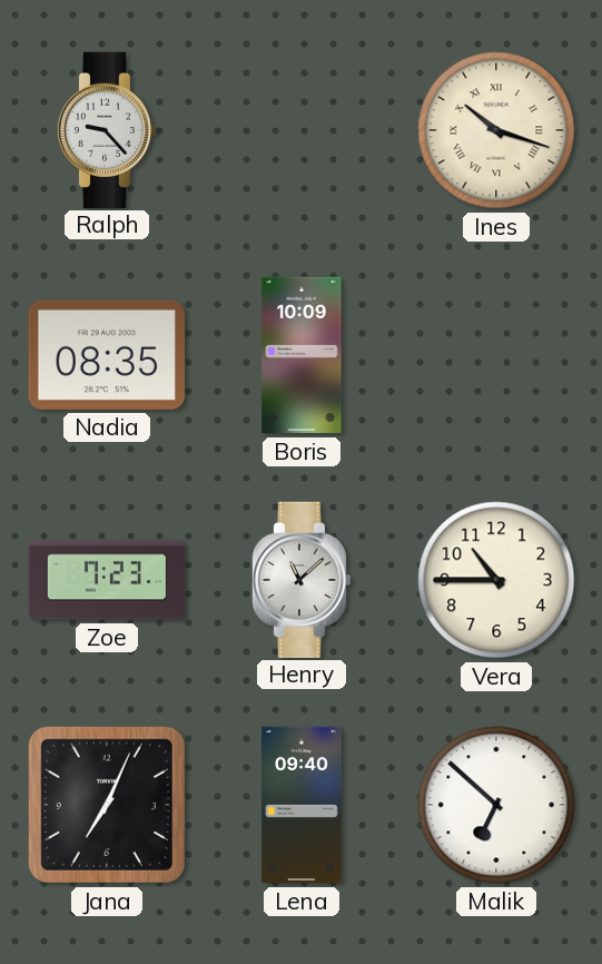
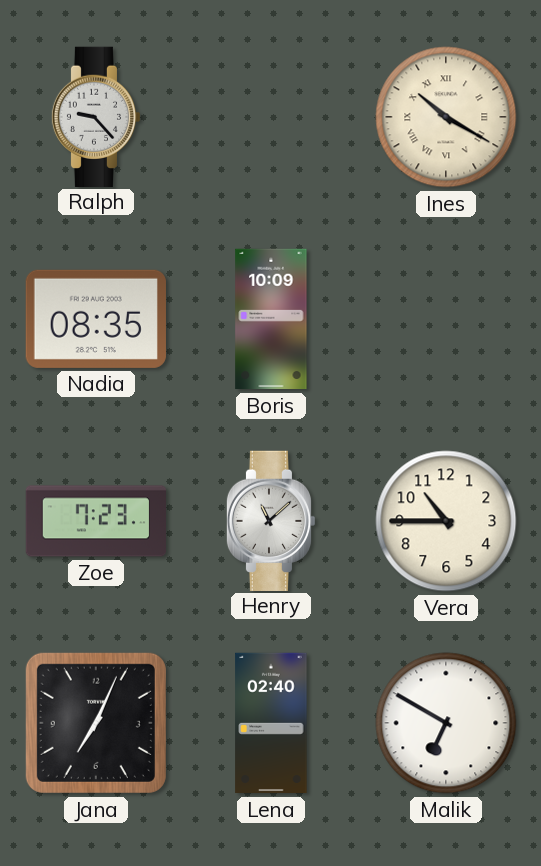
Ines: 10:18 -> 10:20
Lena: 09:40 -> 02:40
Malik: 6:52 -> 6:50
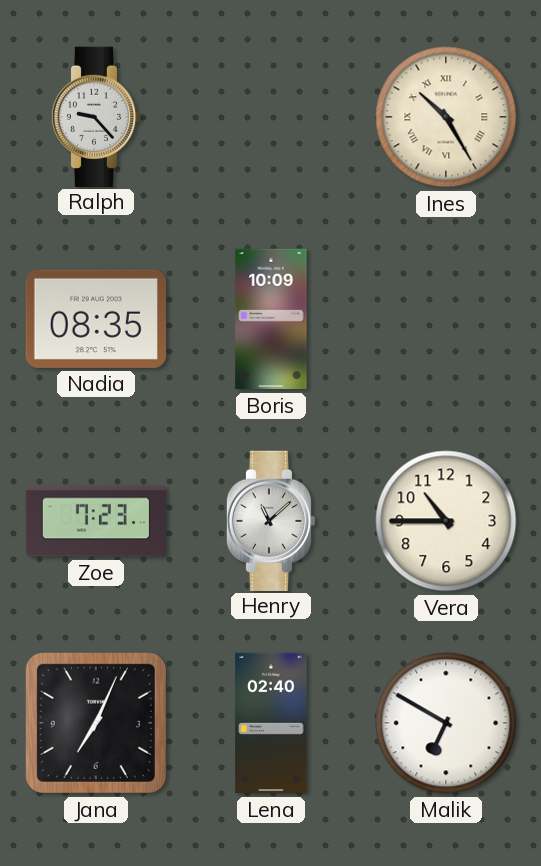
Ines: 10:20 -> 10:25
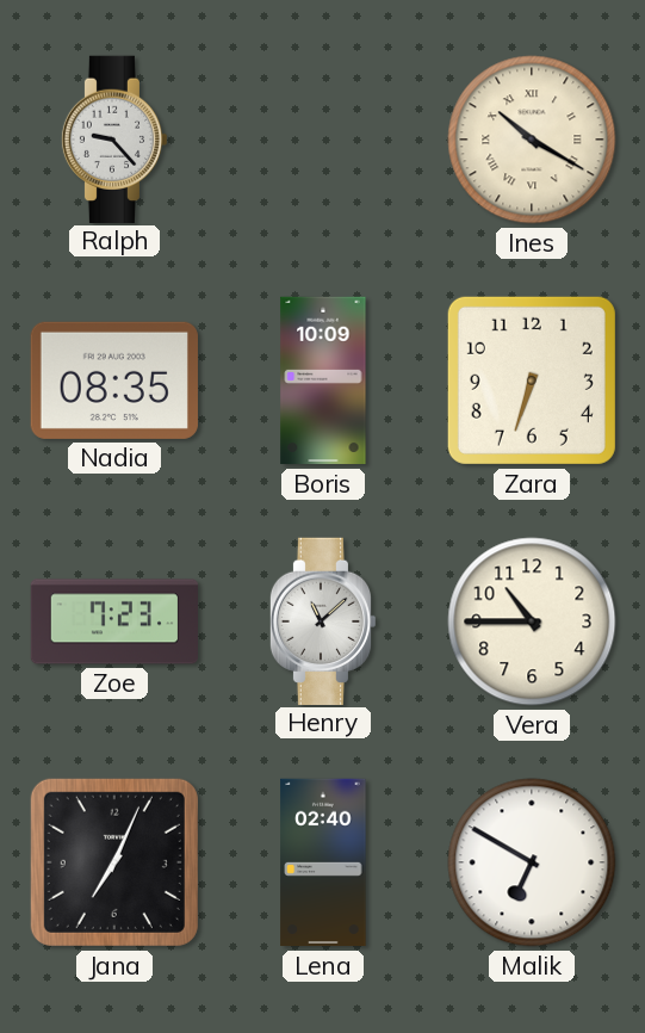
Ines: 10:25 -> 10:20
Zara: none -> 6:33
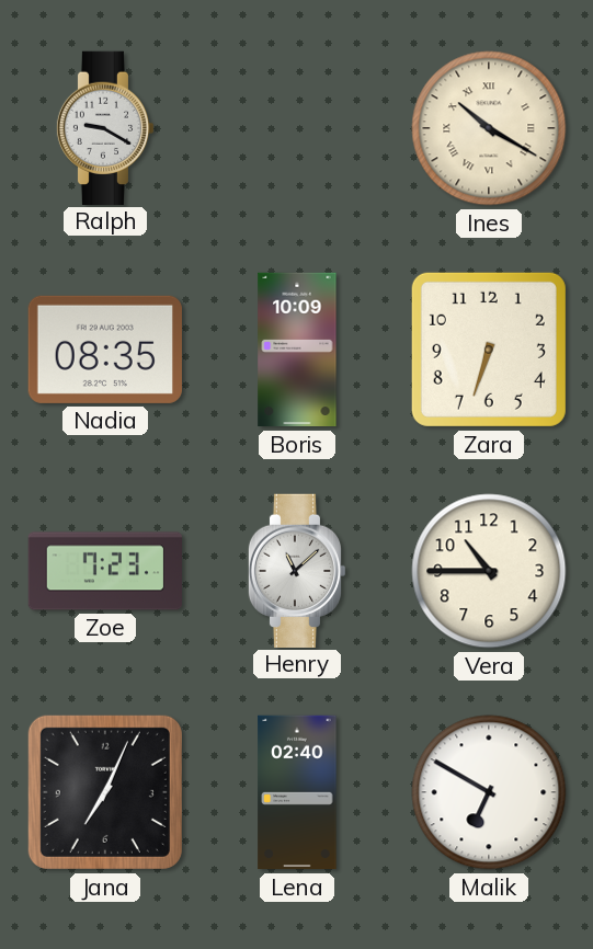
Ralph: 9:23 -> 9:20
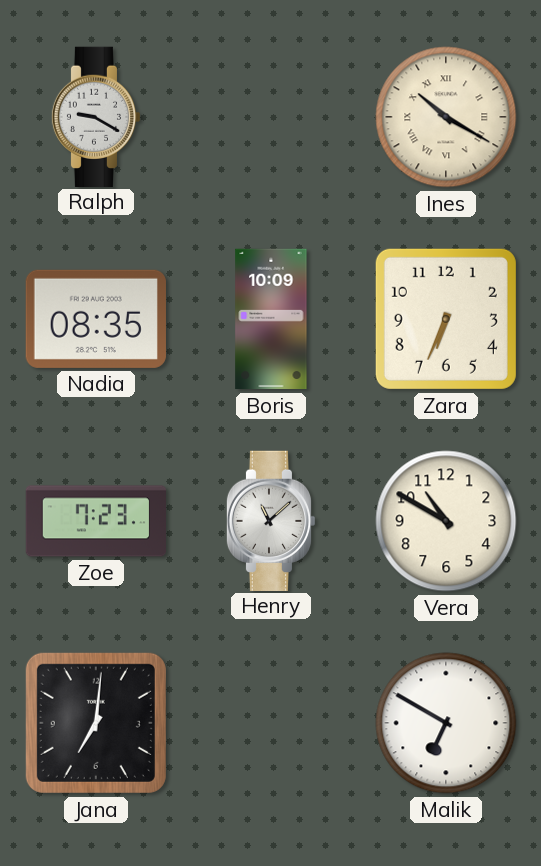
Zara: 6:33 -> 6:34
Vera: 10:45 -> 10:50
Jana: 7:04 -> 7:01
Lena: 02:40 -> none
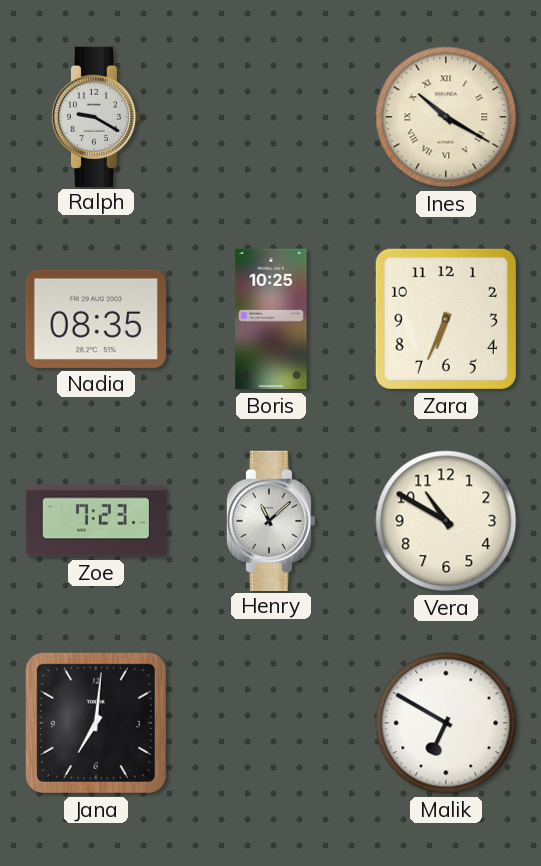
Boris: 10:09 -> 10:25
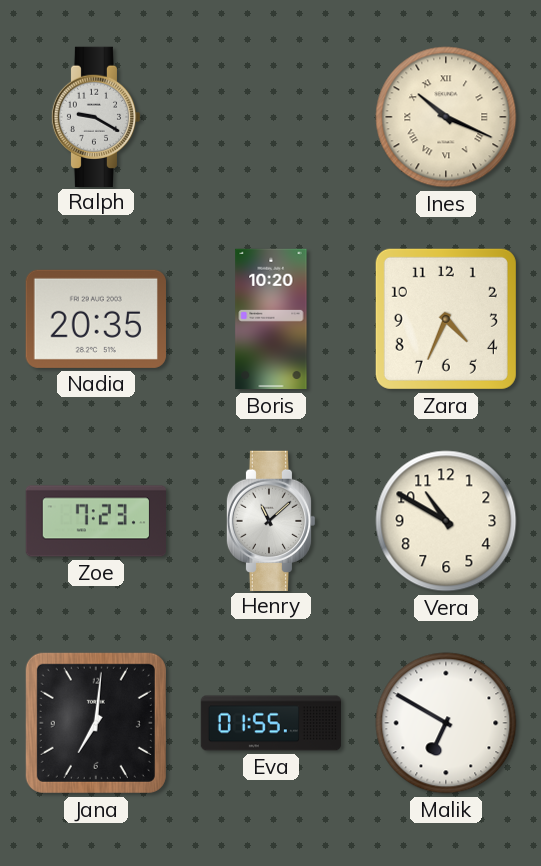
Ines: 10:20 -> 10:19
Nadia: 08:35 -> 20:35
Boris: 10:25 -> 10:20
Zara: 6:34 -> 4:34
Eva: none -> 01:55
